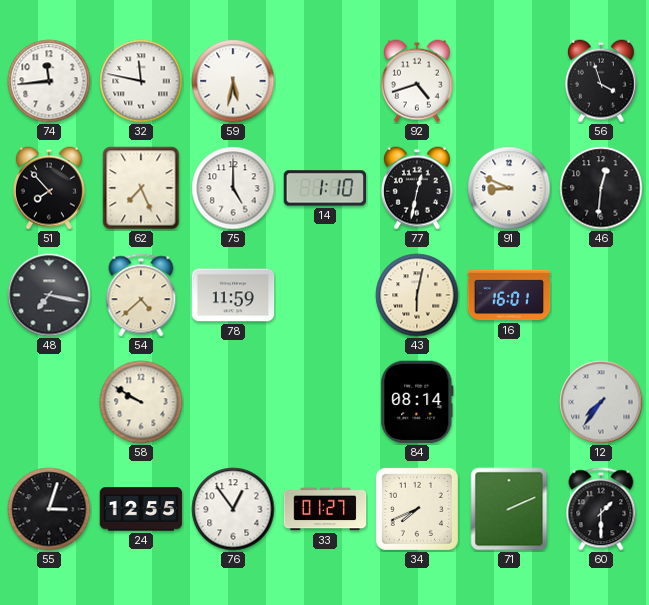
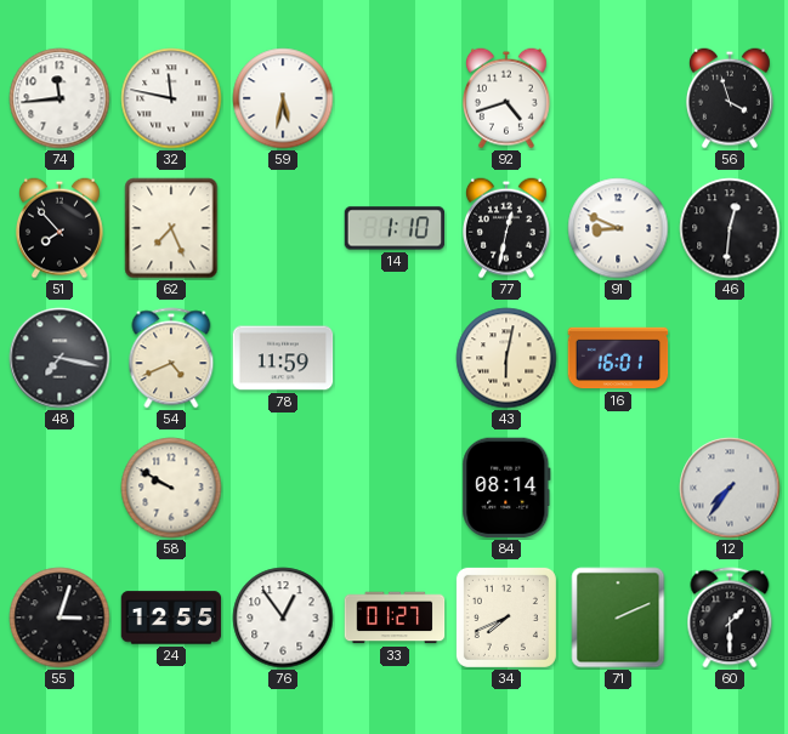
75: 5:00 -> none
54: 4:38 -> 4:41
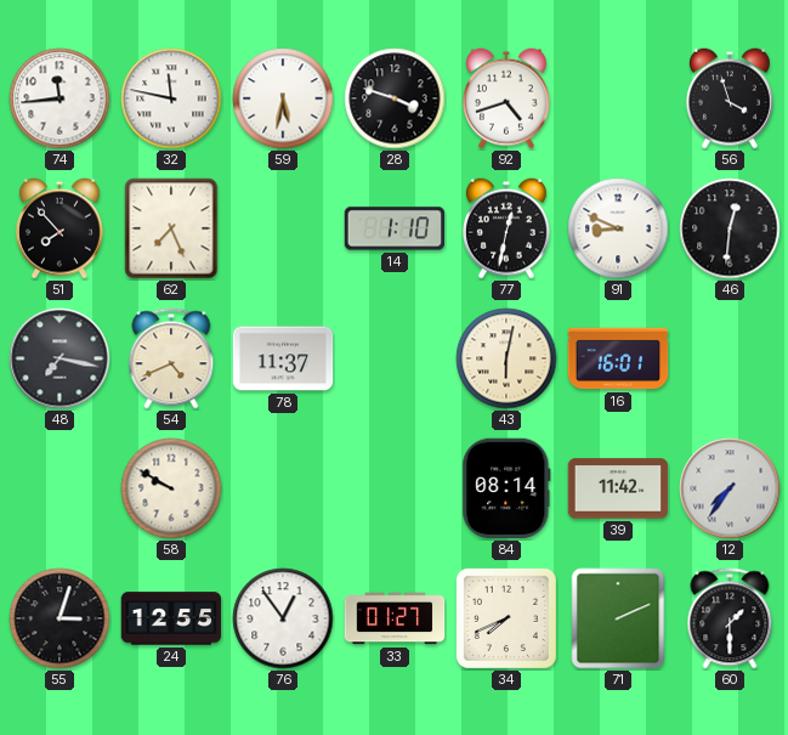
28: none -> 3:48
78: 11:59 -> 11:37
39: none -> 11:42
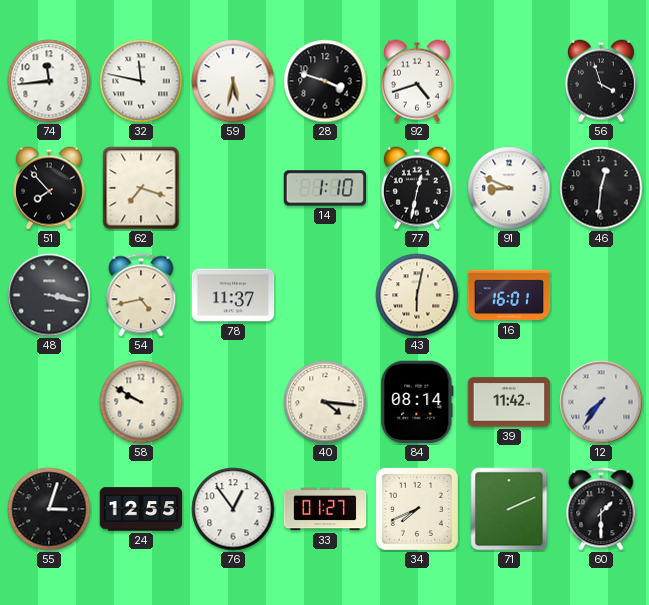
62: 7:26 -> 7:18
48: 7:17 -> 3:17
54: 4:41 -> 4:43
40: none -> 4:16
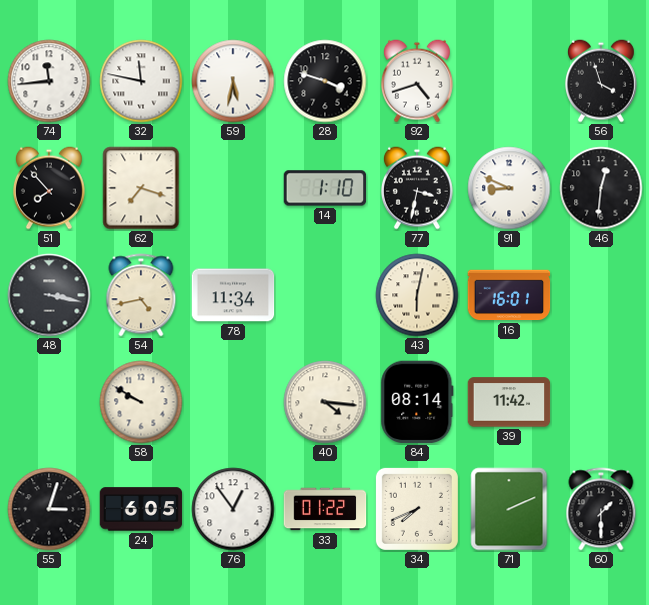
77: 12:32 -> 3:32
78: 11:37 -> 11:34
12: 7:36 -> none
24: 12:55 -> 6:05
33: 01:27 -> 01:22
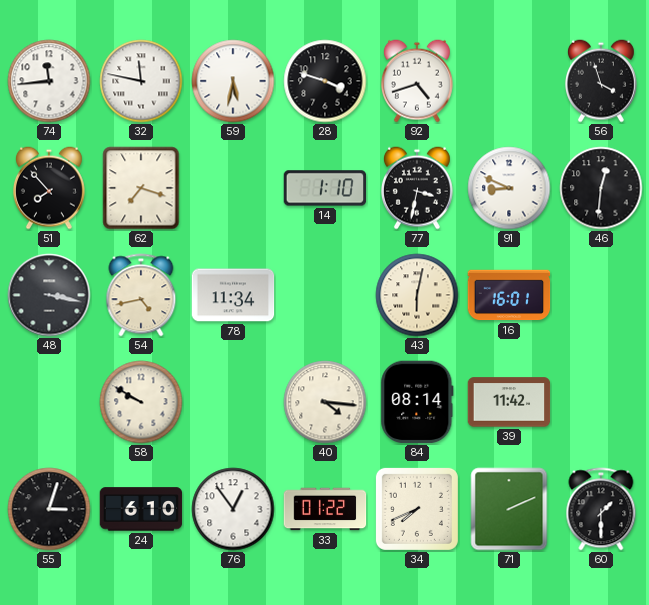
24: 6:05 -> 6:10
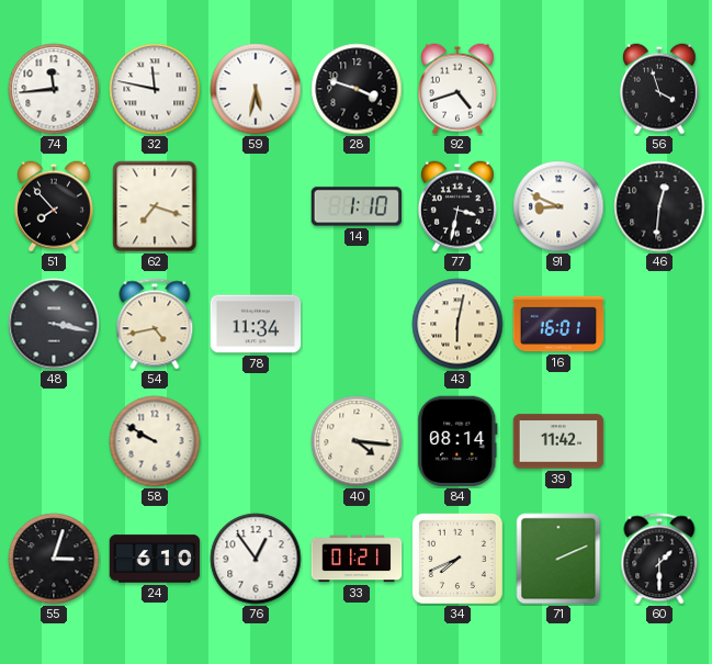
33: 01:22 -> 01:21
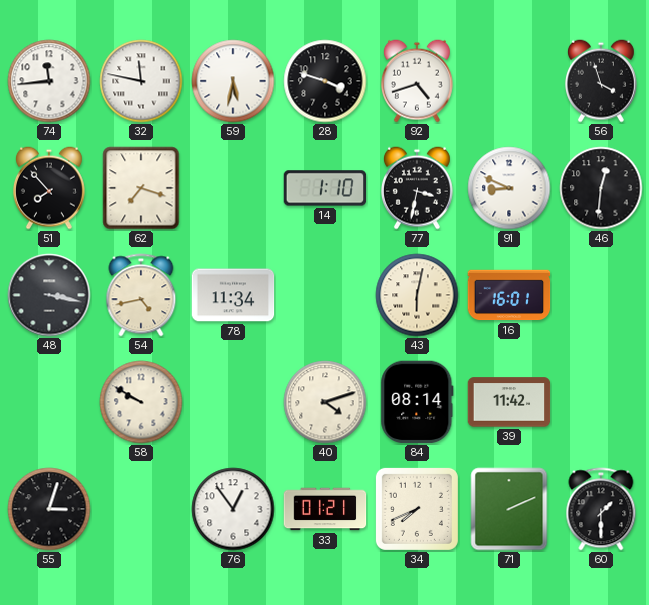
40: 4:16 -> 4:12
24: 6:10 -> none
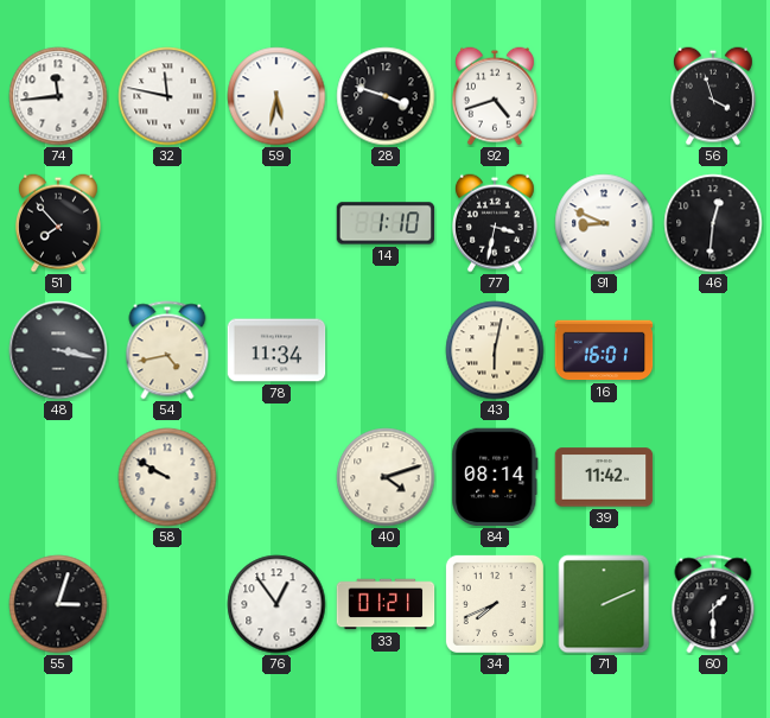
62: 7:18 -> none
